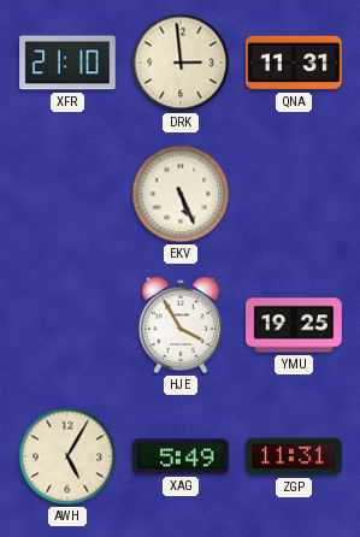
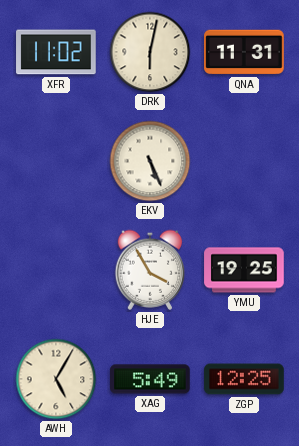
XFR: 21:10 -> 11:02
DRK: 2:59 -> 6:02
ZGP: 11:31 -> 12:25
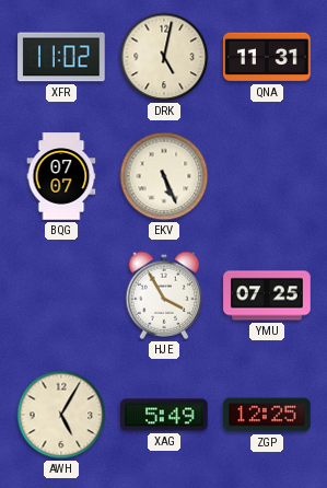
DRK: 6:02 -> 5:02
BQG: none -> 07:07
YMU: 19:25 -> 07:25
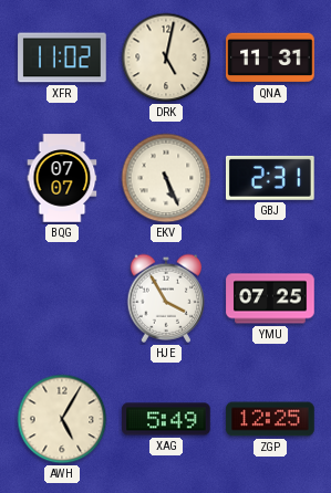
GBJ: none -> 2:31
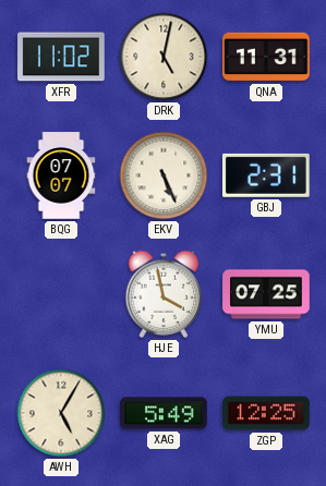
HJE: 3:55 -> 3:58
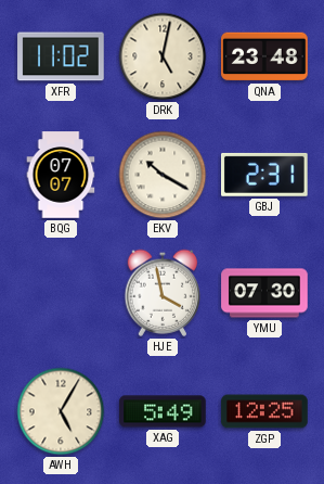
QNA: 11:31 -> 23:48
EKV: 5:26 -> 10:20
YMU: 07:25 -> 07:30
